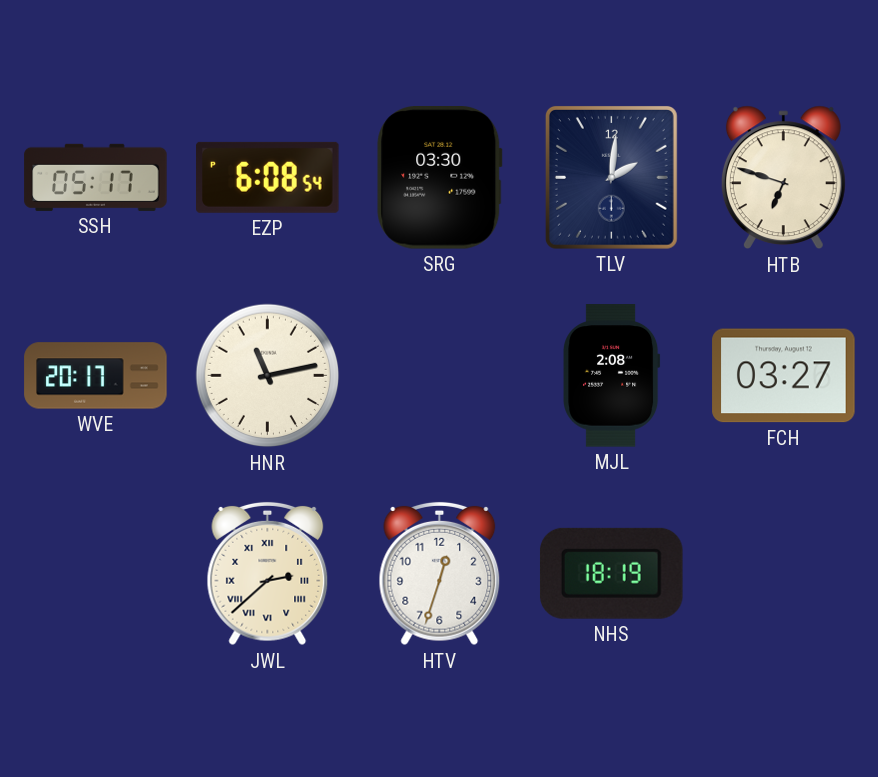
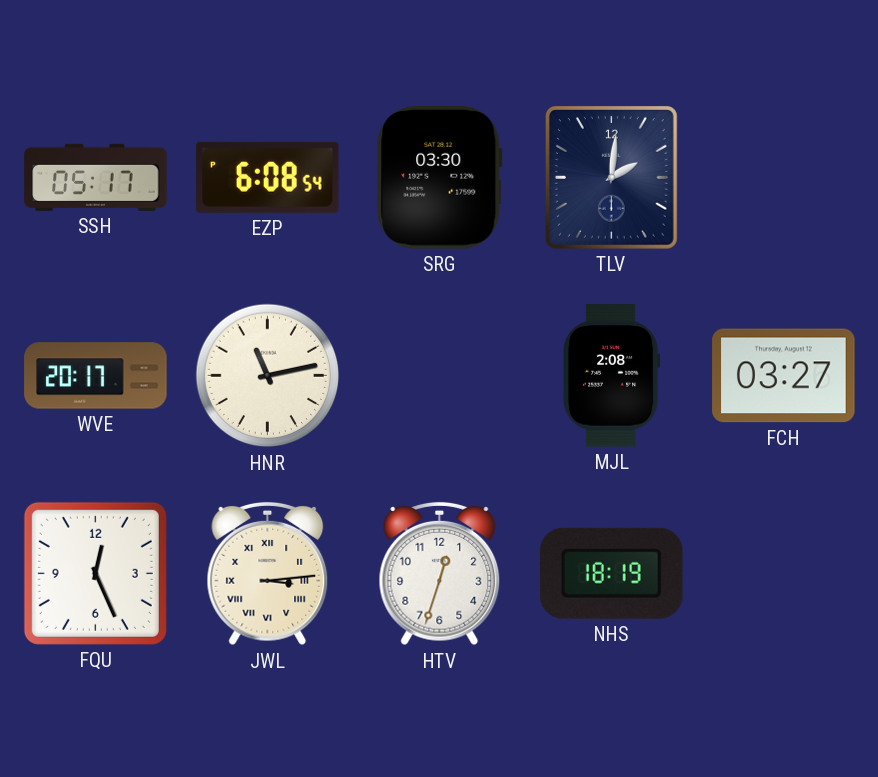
HTB: 6:48 -> none
FQU: none -> 12:26
JWL: 2:38 -> 3:14
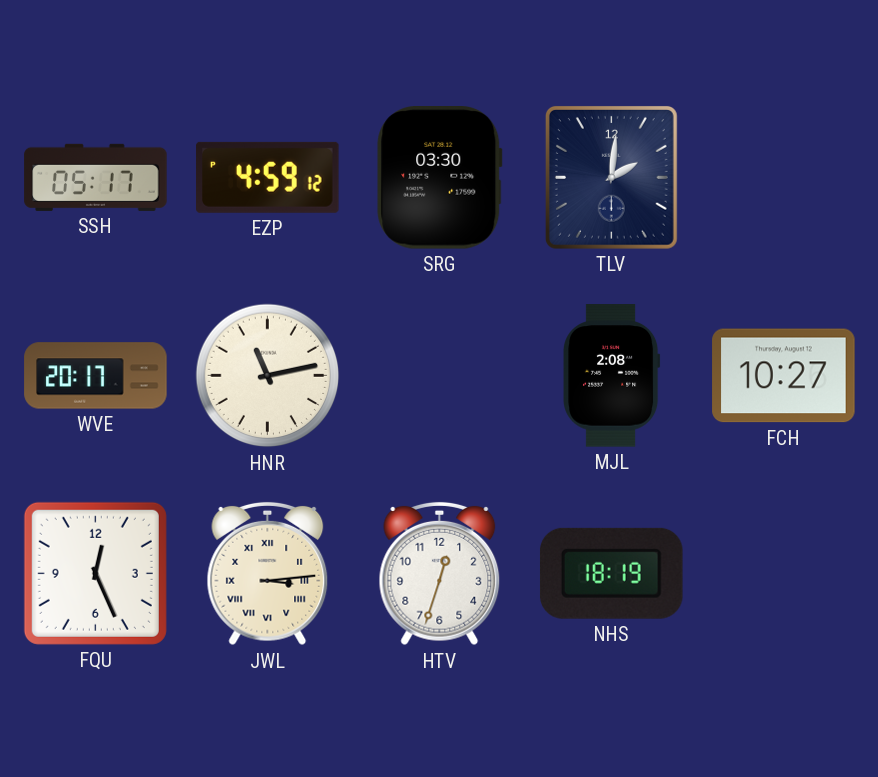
EZP: 6:08 -> 4:59
FCH: 03:27 -> 10:27
